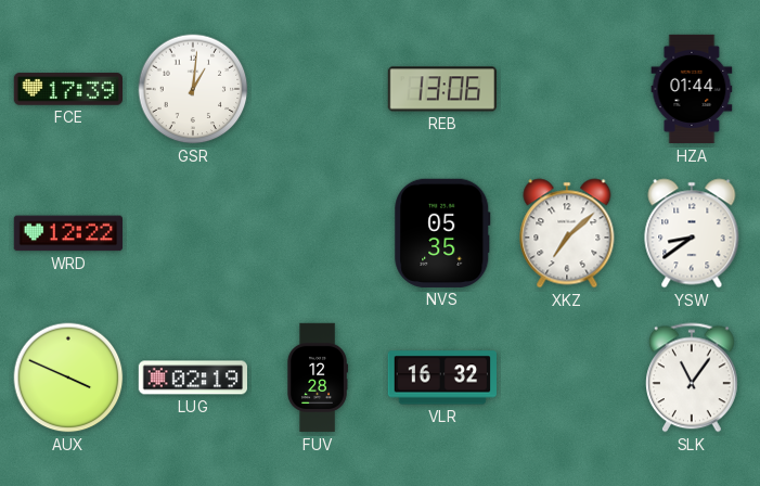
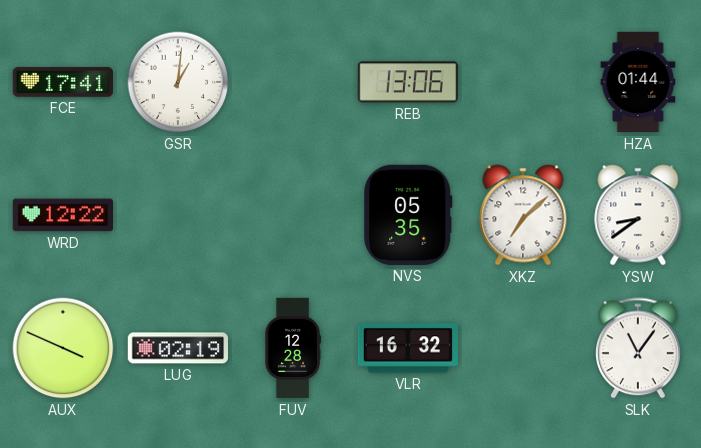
FCE: 17:39 -> 17:41
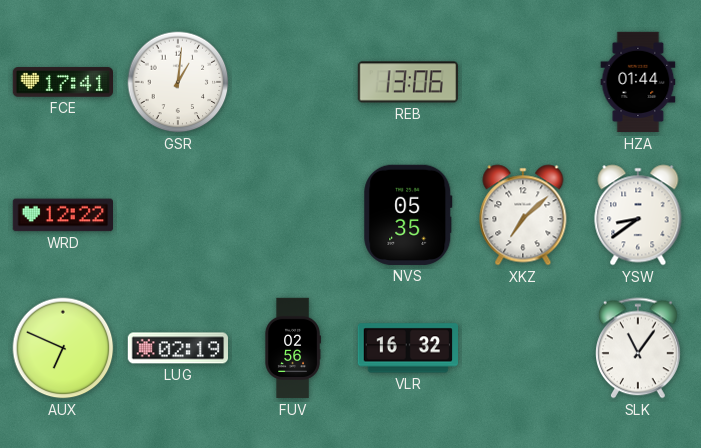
AUX: 3:49 -> 6:49
FUV: 12:28 -> 02:56
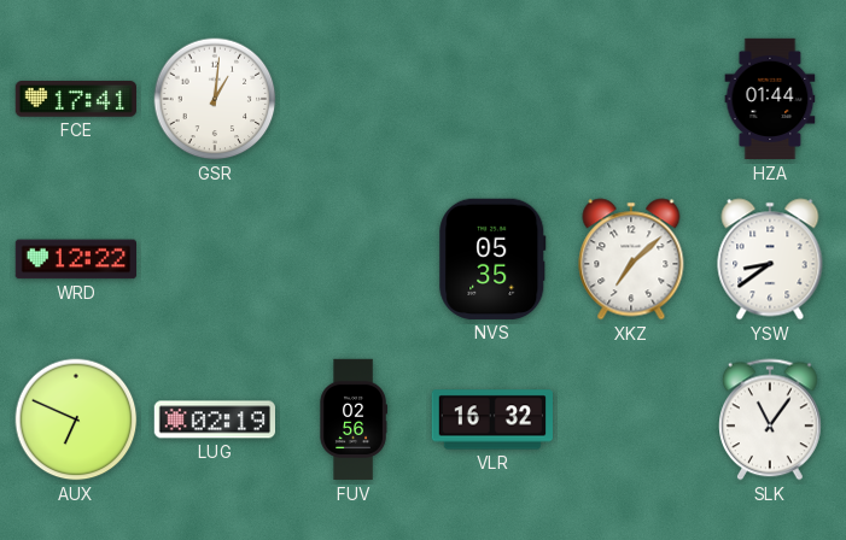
REB: 13:06 -> none
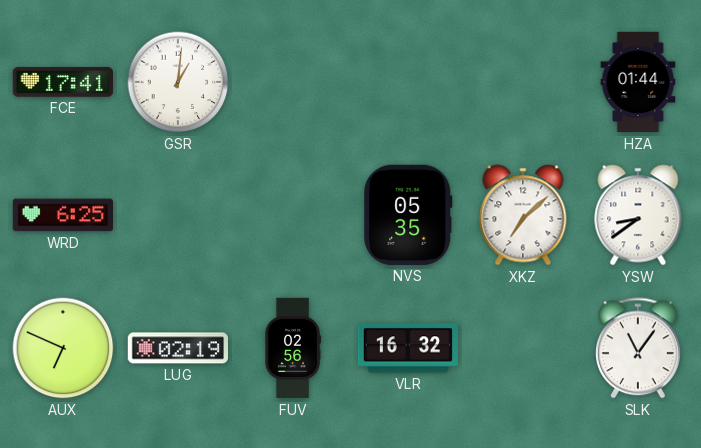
WRD: 12:22 -> 6:25
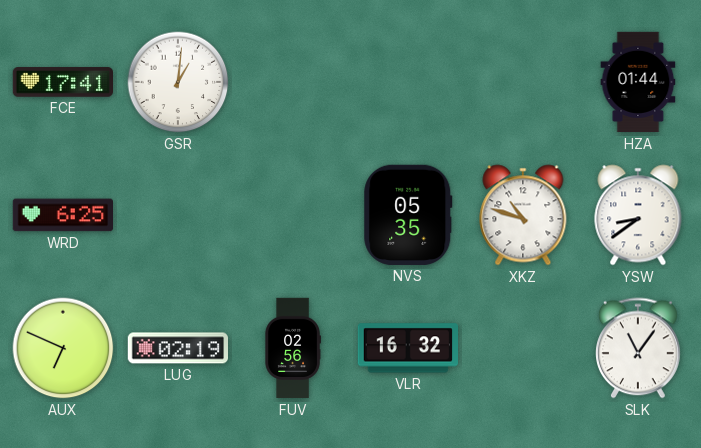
XKZ: 7:08 -> 10:48
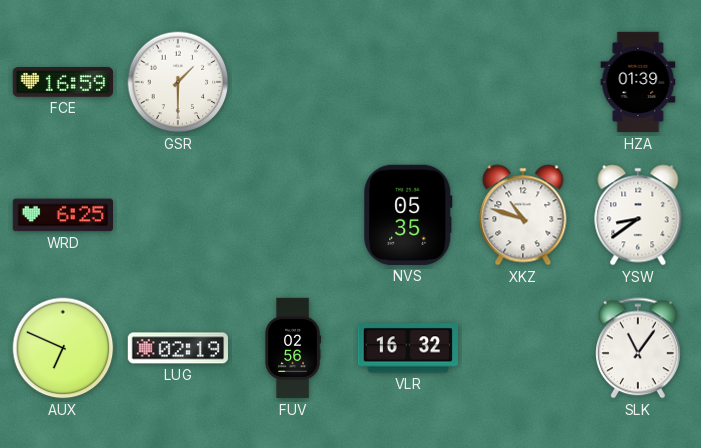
FCE: 17:41 -> 16:59
GSR: 1:01 -> 1:30
HZA: 01:44 -> 01:39
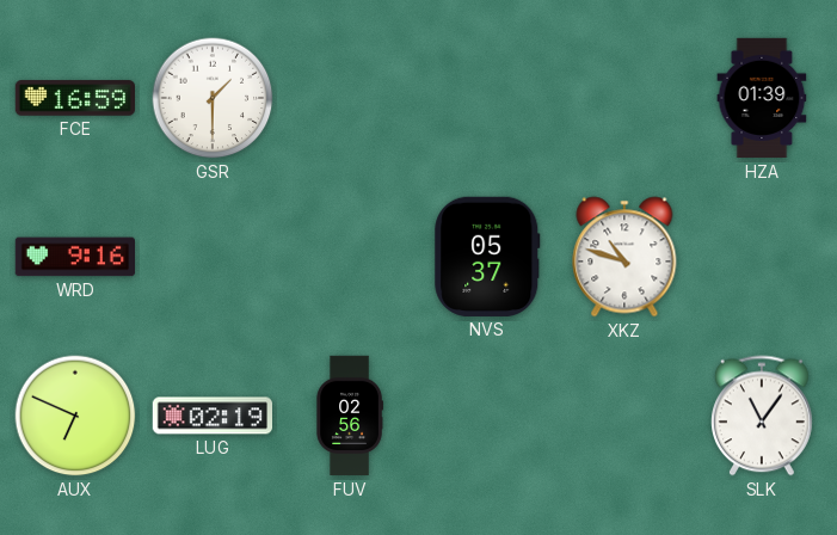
WRD: 6:25 -> 9:16
NVS: 05:35 -> 05:37
YSW: 8:39 -> none
VLR: 16:32 -> none
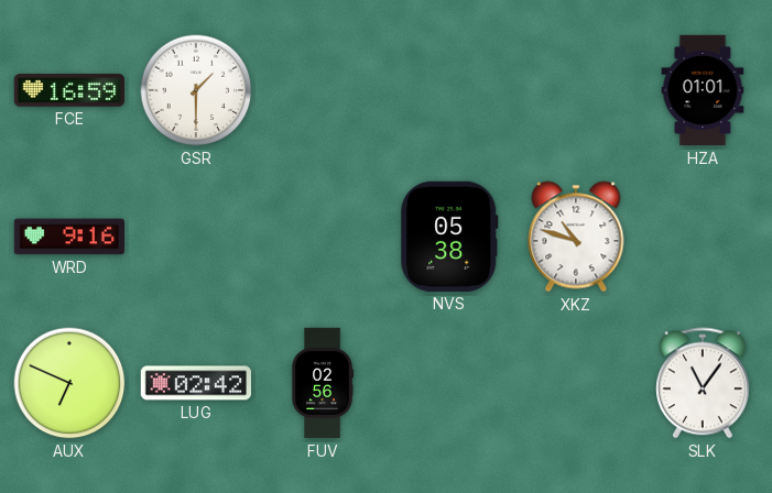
HZA: 01:39 -> 01:01
NVS: 05:37 -> 05:38
LUG: 02:19 -> 02:42
